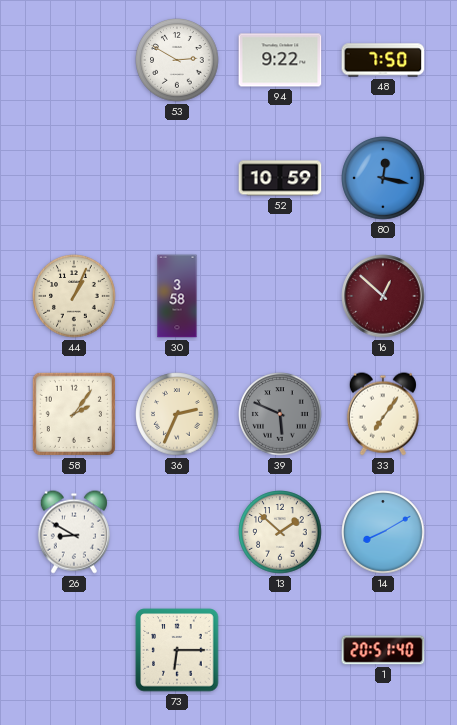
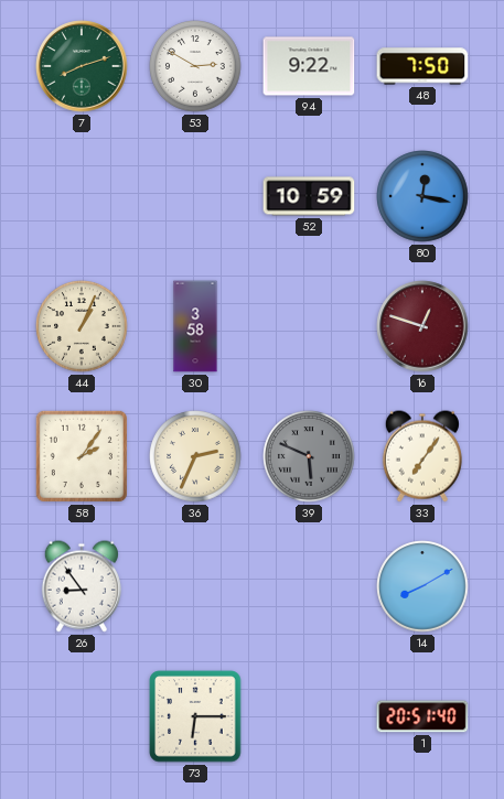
7: none -> 8:12
16: 12:52 -> 12:48
26: 8:50 -> 8:54
13: 1:52 -> none
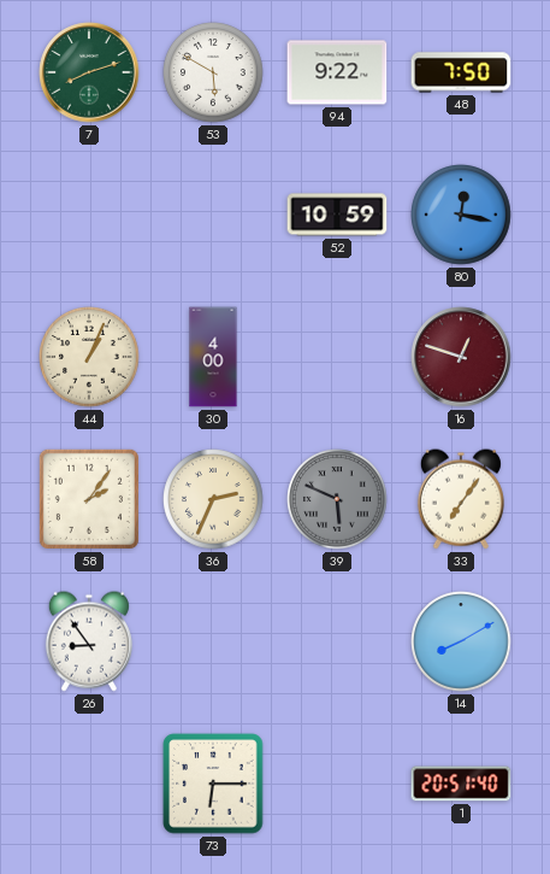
53: 2:50 -> 5:50
30: 3:58 -> 4:00
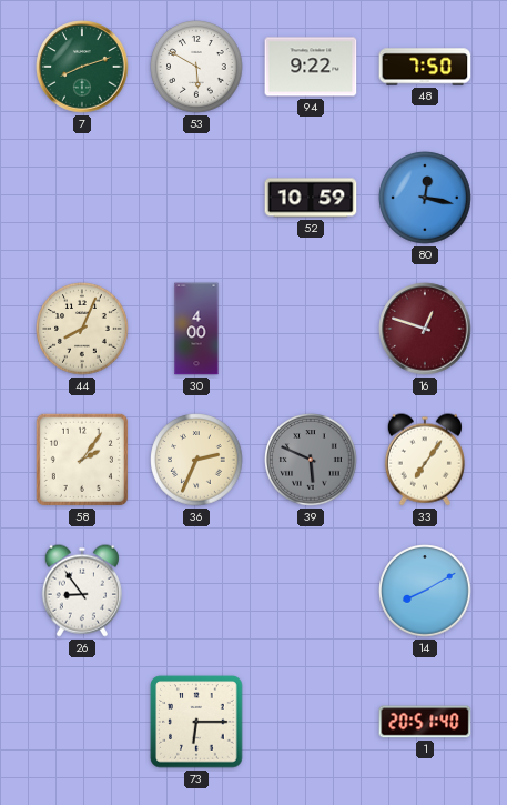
44: 1:04 -> 8:04
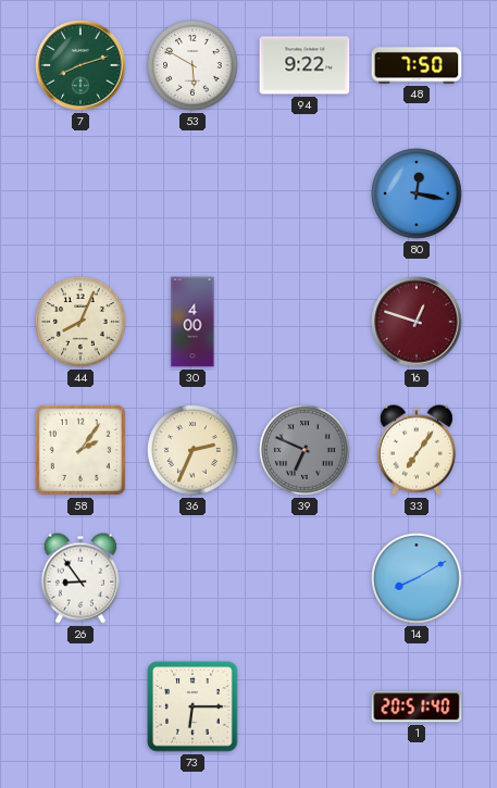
52: 10:59 -> none
39: 5:49 -> 6:49
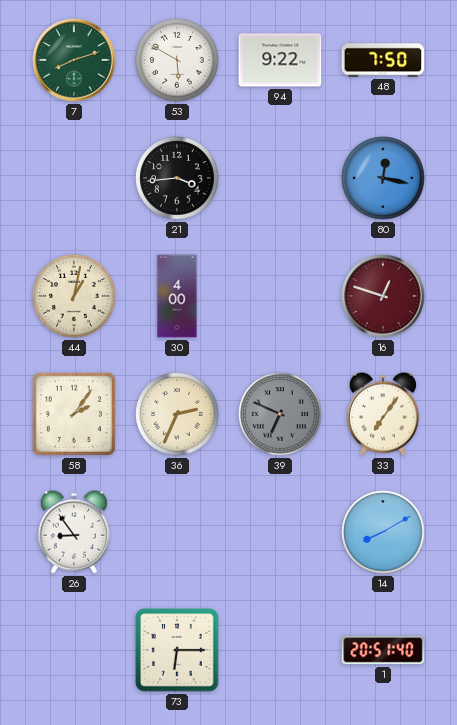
21: none -> 3:44
44: 8:04 -> 1:02
